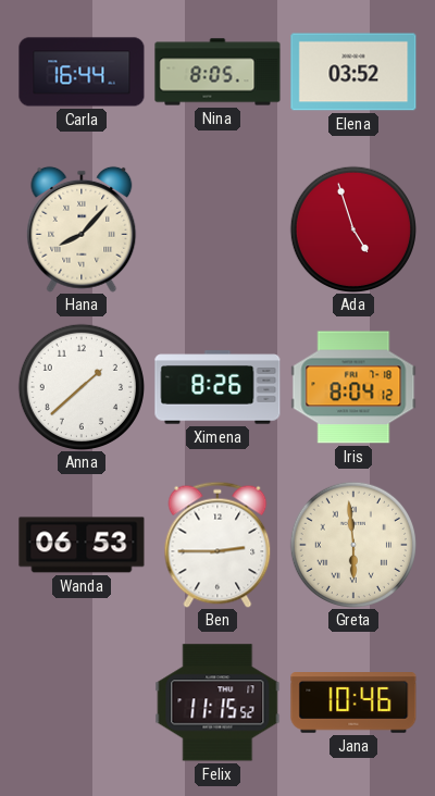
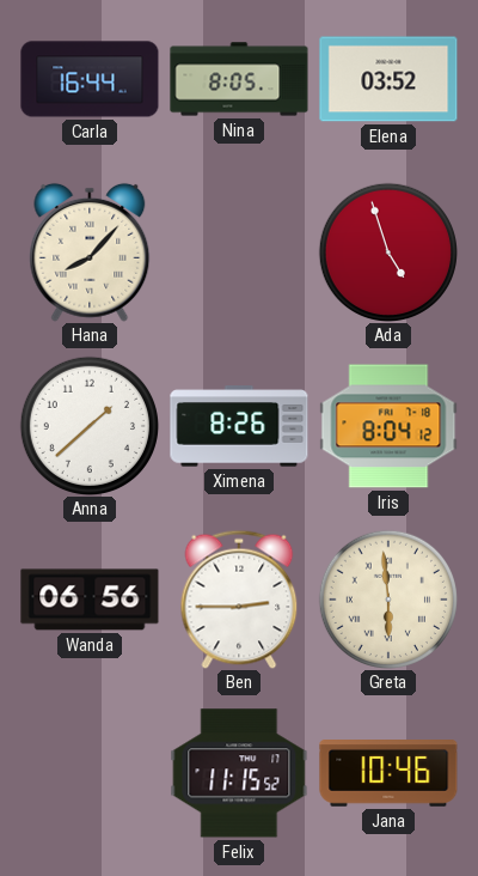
Wanda: 06:53 -> 06:56
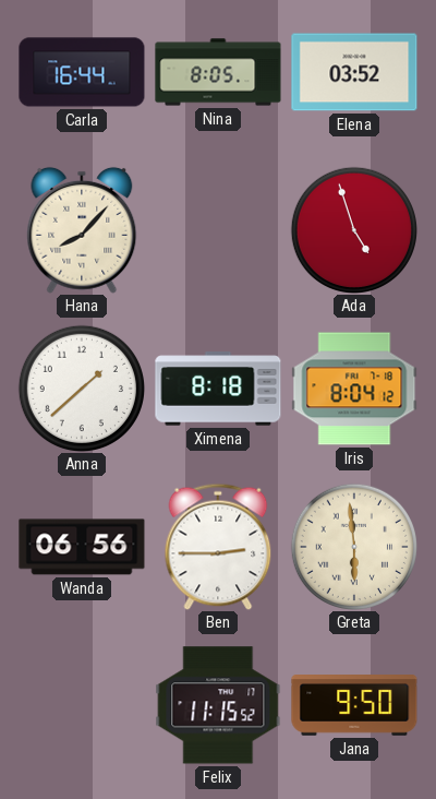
Ximena: 8:26 -> 8:18
Jana: 10:46 -> 9:50
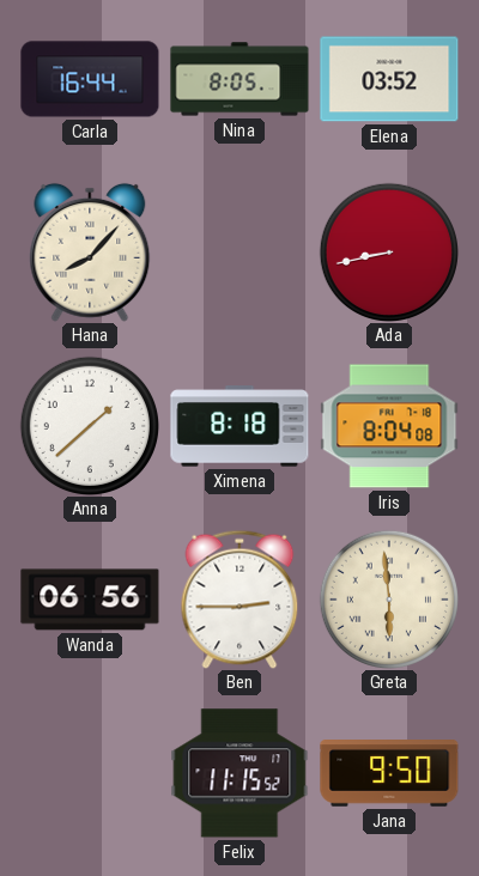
Ada: 4:57 -> 8:43
Iris: 8:04:12 -> 8:04:08
